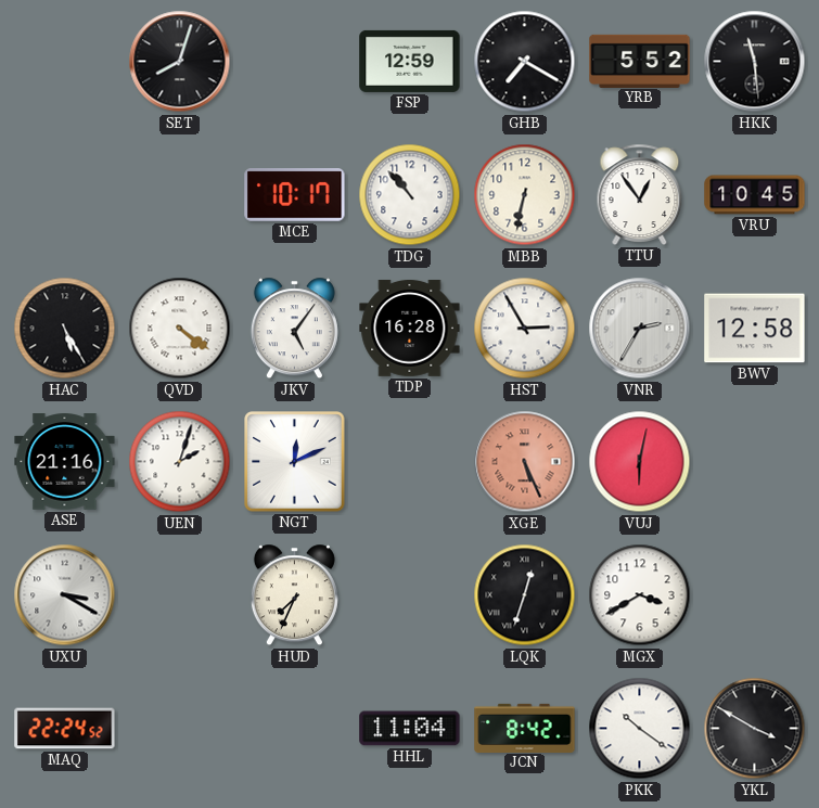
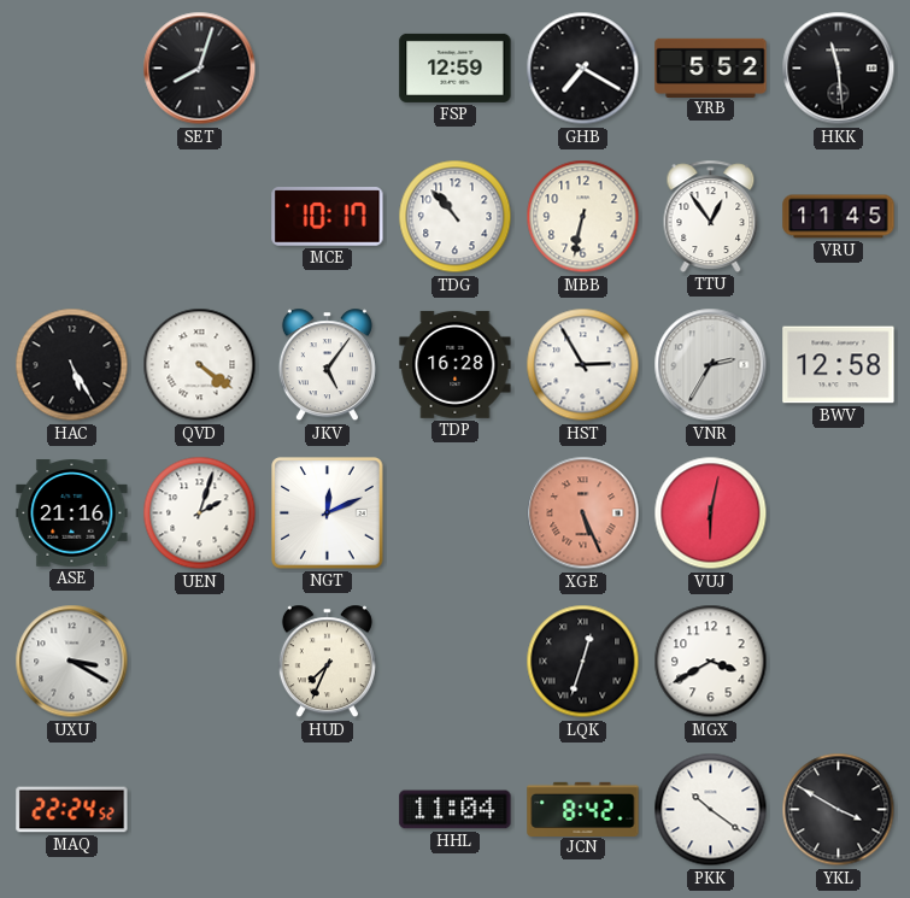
VRU: 10:45 -> 11:45
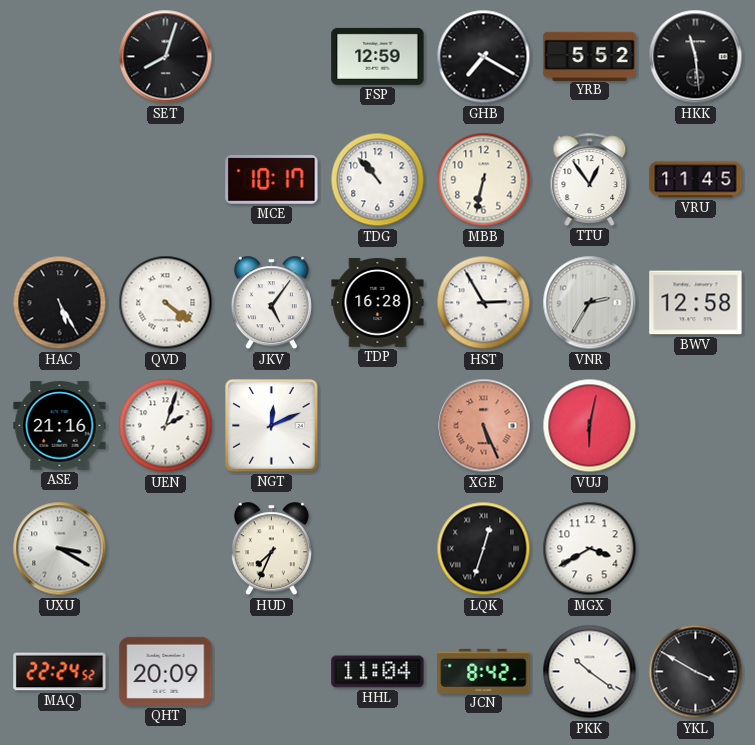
QHT: none -> 20:09
